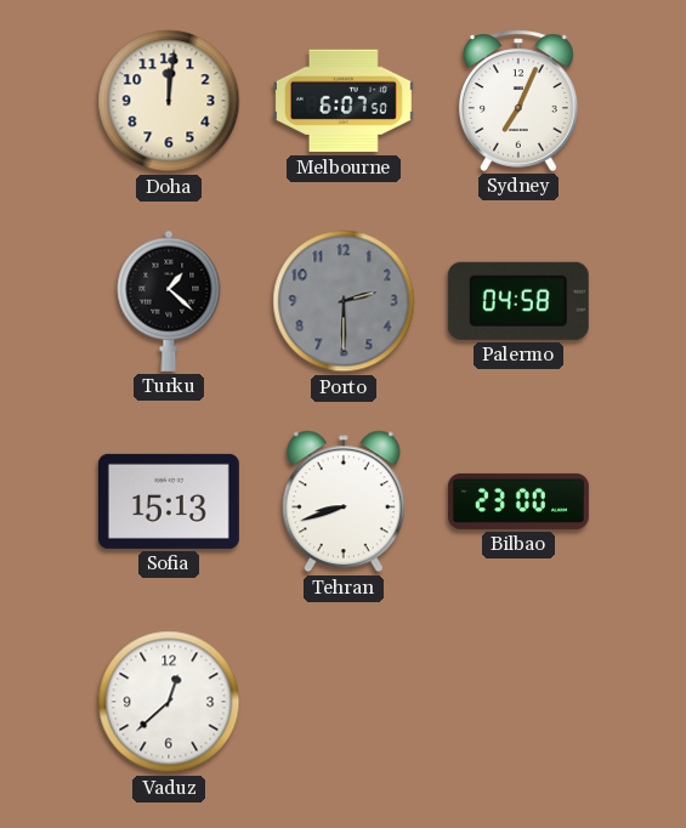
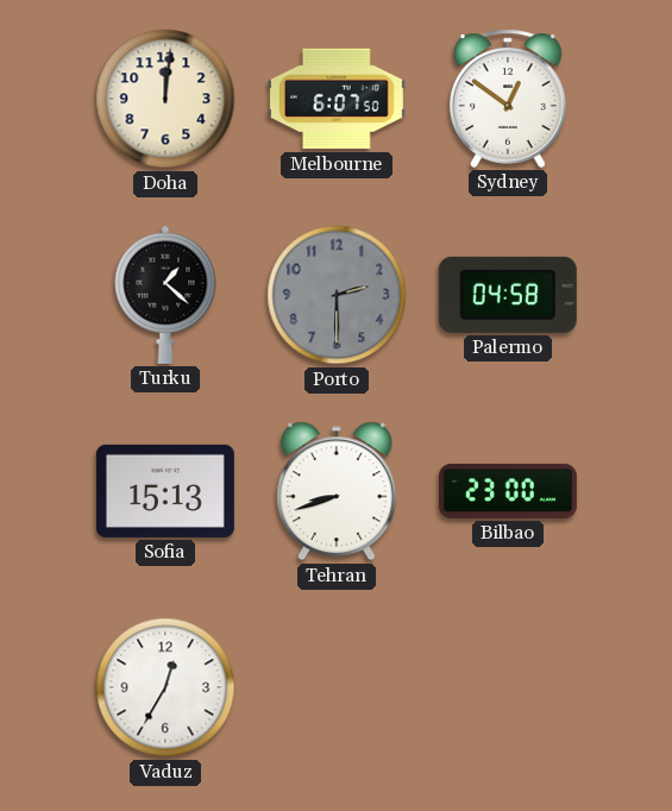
Sydney: 7:04 -> 12:51
Vaduz: 12:38 -> 12:35
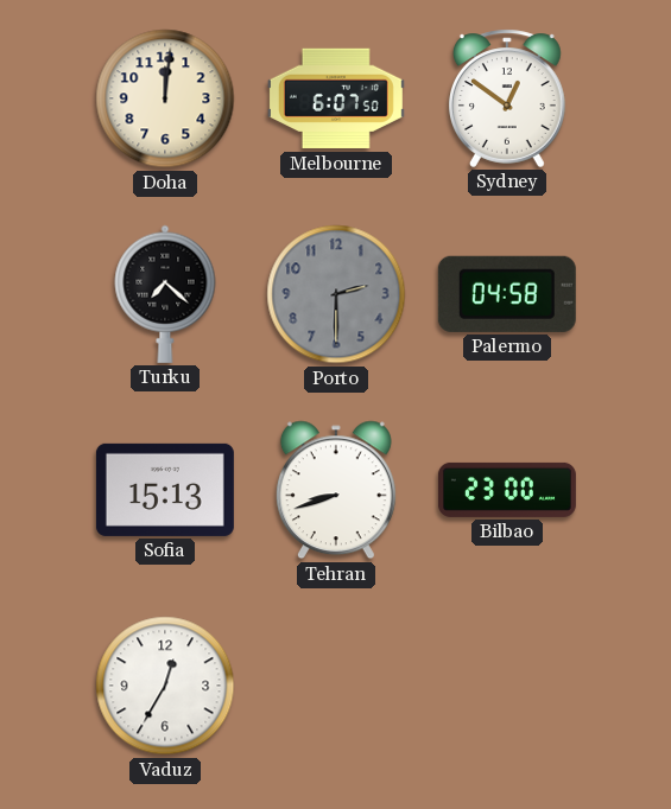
Turku: 1:22 -> 7:22
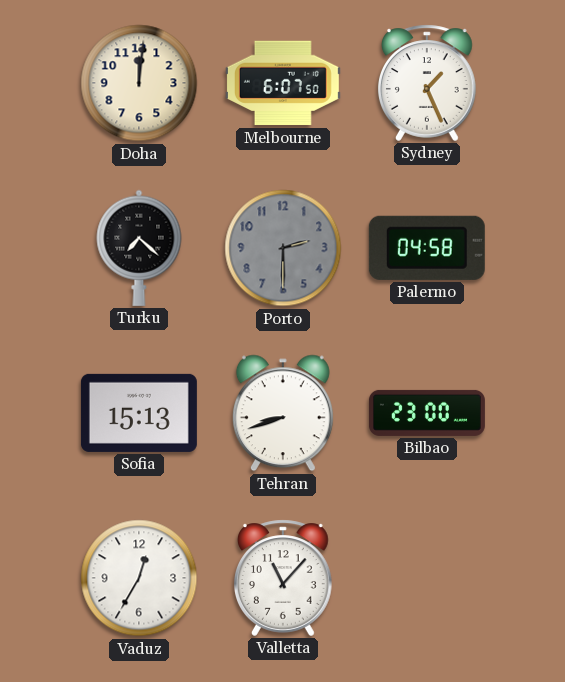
Sydney: 12:51 -> 1:26
Valletta: none -> 11:07
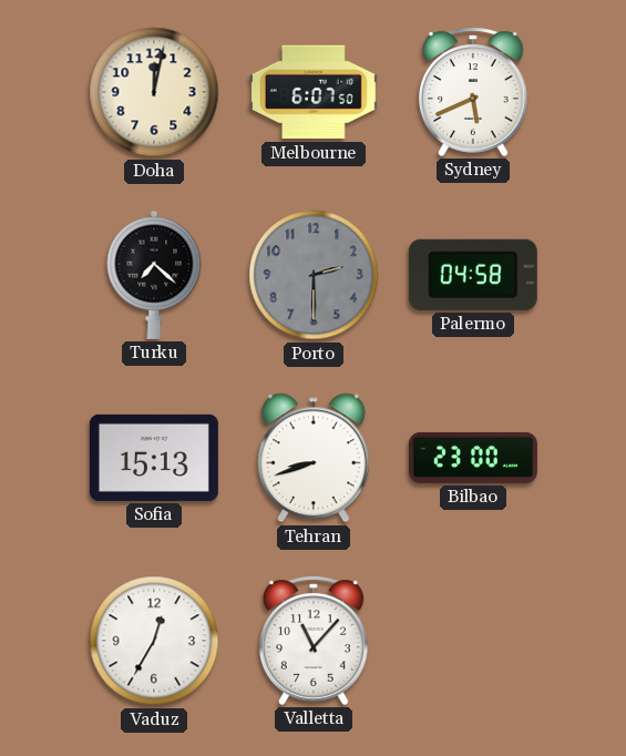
Doha: 12:01 -> 12:02
Sydney: 1:26 -> 5:41
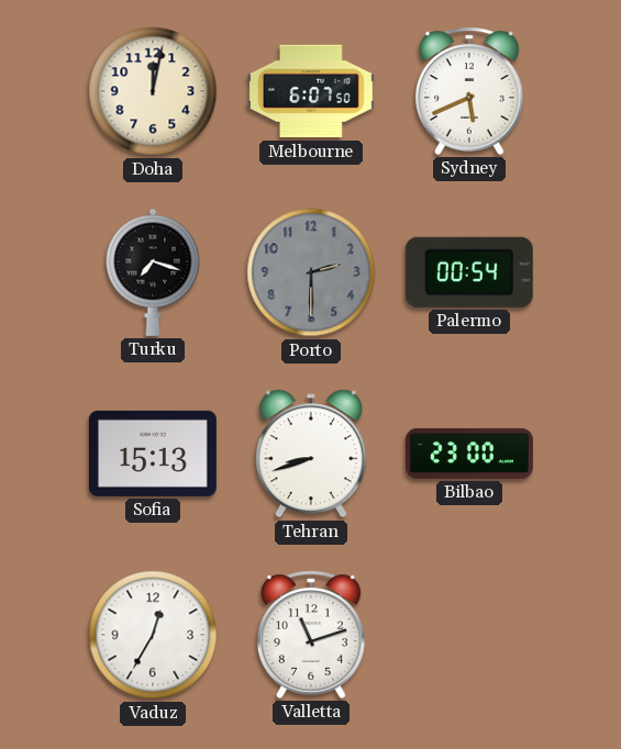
Turku: 7:22 -> 7:18
Palermo: 04:58 -> 00:54
Valletta: 11:07 -> 11:12
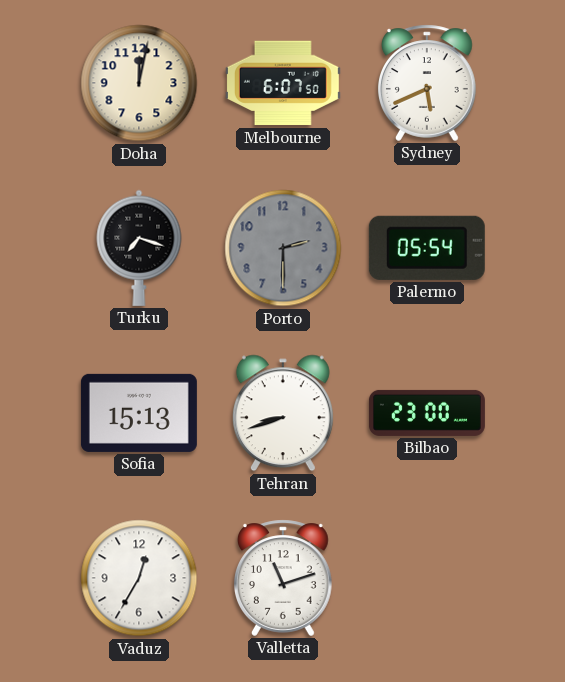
Palermo: 00:54 -> 05:54
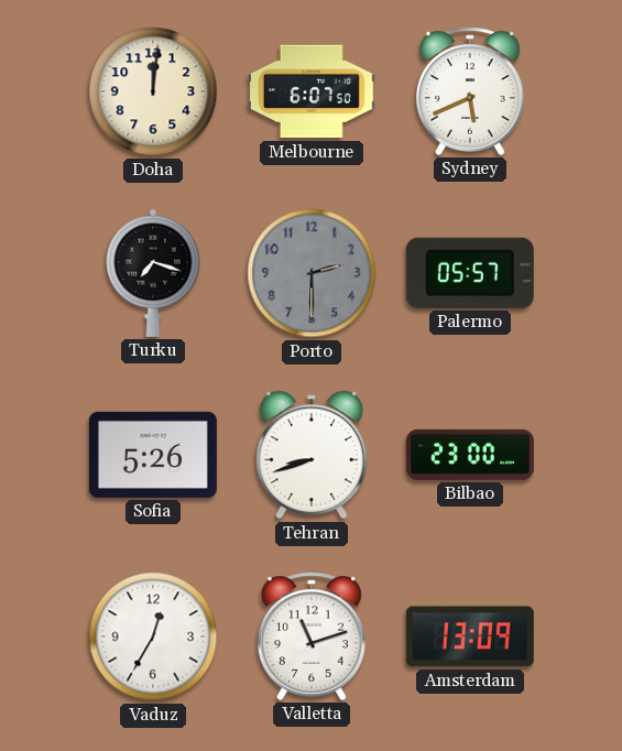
Doha: 12:02 -> 12:01
Palermo: 05:54 -> 05:57
Sofia: 15:13 -> 5:26
Amsterdam: none -> 13:09
